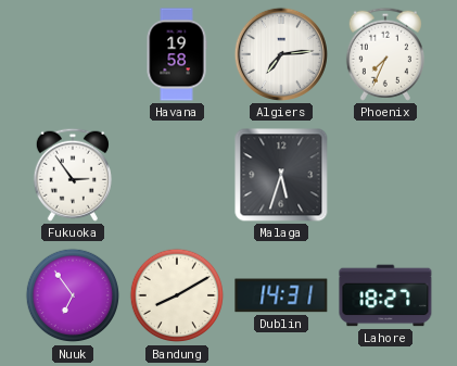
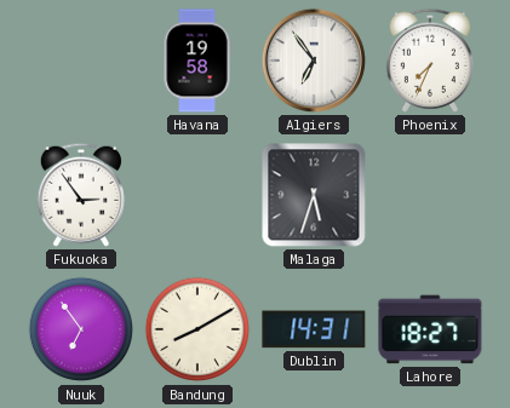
Algiers: 7:14 -> 6:54
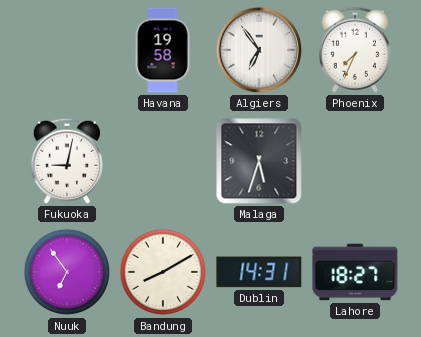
Fukuoka: 2:54 -> 9:02
